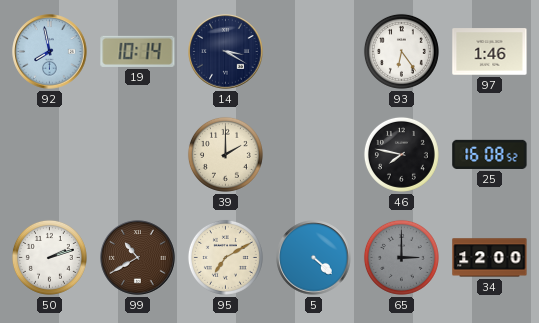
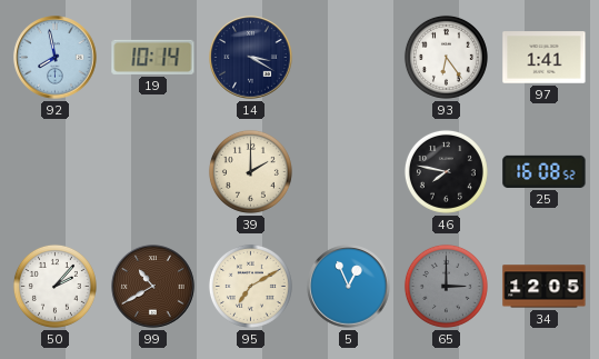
97: 1:46 -> 1:41
50: 2:12 -> 2:07
5: 4:22 -> 12:56
34: 12:00 -> 12:05
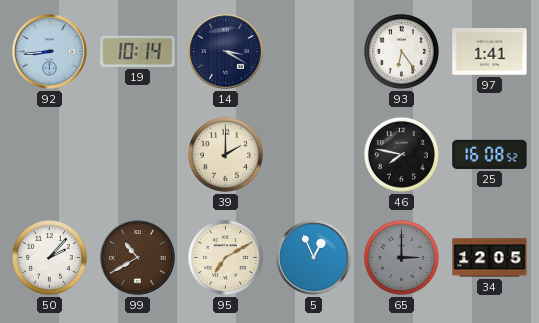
92: 7:58 -> 8:44
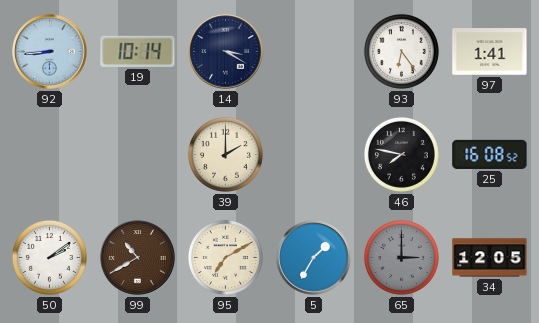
50: 2:07 -> 2:09
5: 12:56 -> 1:35
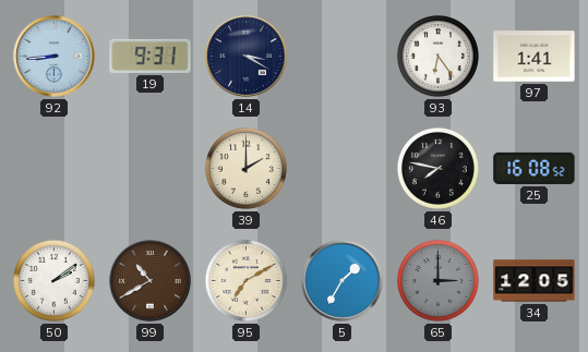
19: 10:14 -> 9:31
